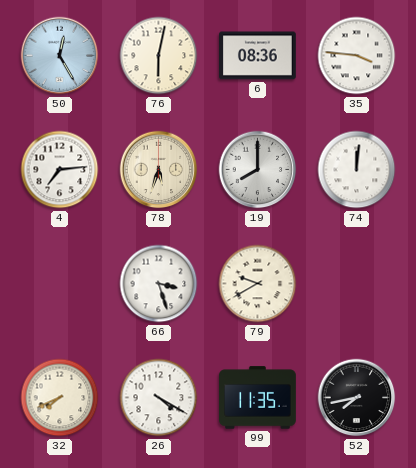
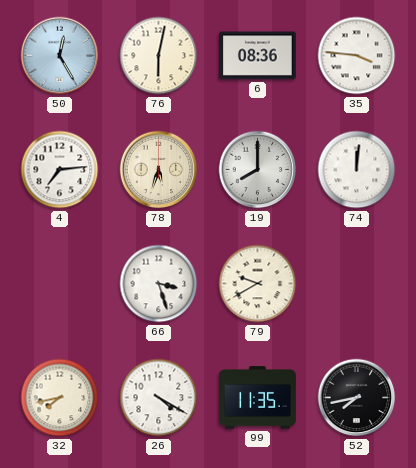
32: 7:41 -> 7:43
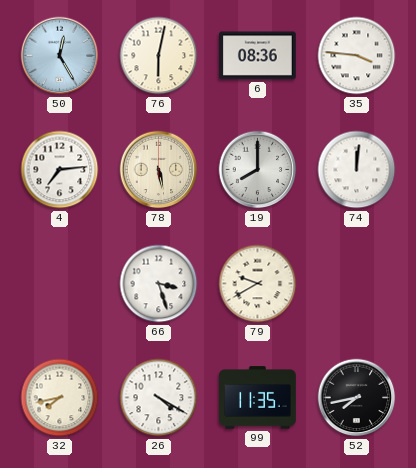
78: 5:33 -> 5:28
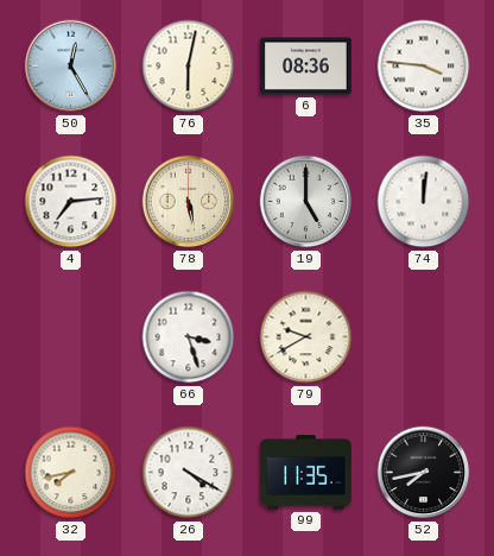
19: 8:00 -> 5:00
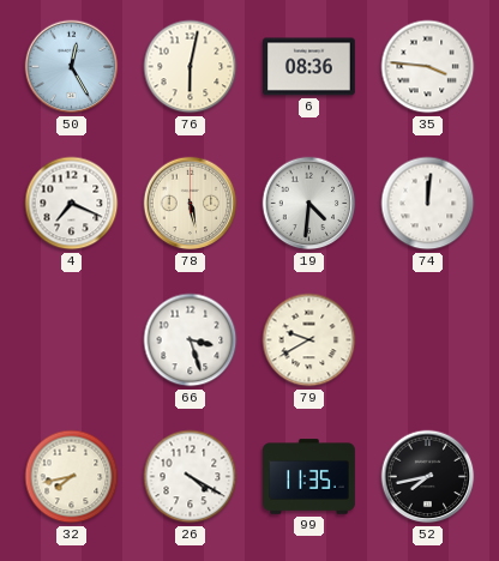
4: 7:14 -> 7:19
19: 5:00 -> 4:31
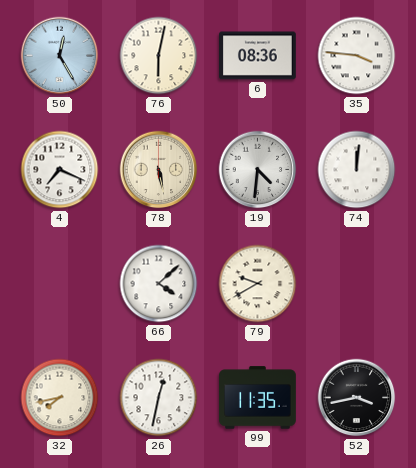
66: 3:27 -> 4:08
26: 4:20 -> 12:32
52: 7:43 -> 3:43
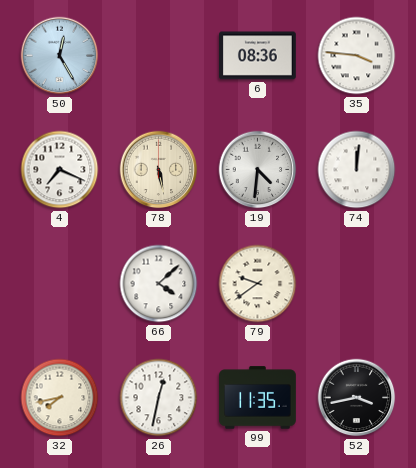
76: 6:02 -> none
79: 9:40 -> 9:39
